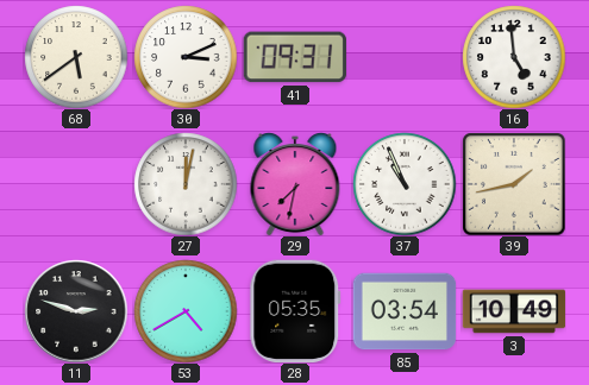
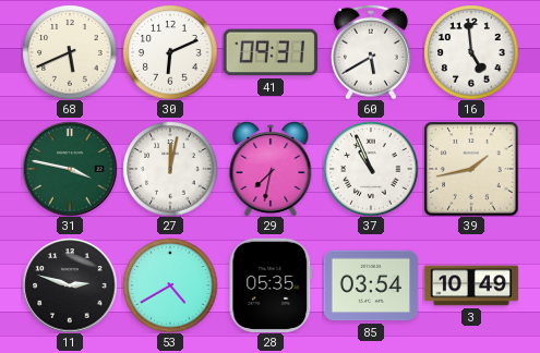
68: 5:39 -> 5:41
30: 3:11 -> 6:11
60: none -> 5:40
31: none -> 3:47
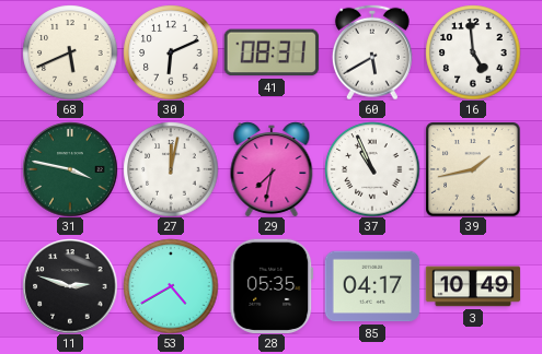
41: 09:31 -> 08:31
85: 03:54 -> 04:17
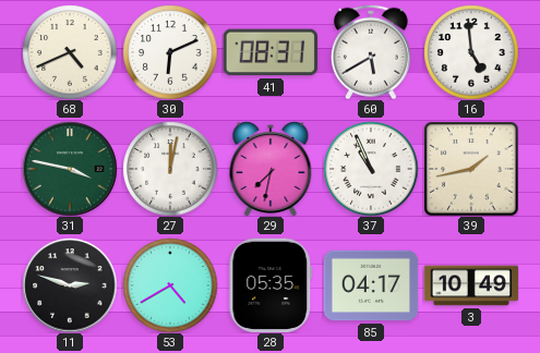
68: 5:41 -> 4:41
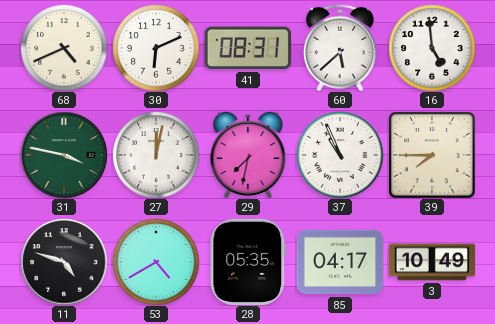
60: 5:40 -> 5:38
39: 1:43 -> 7:45
11: 2:48 -> 4:48
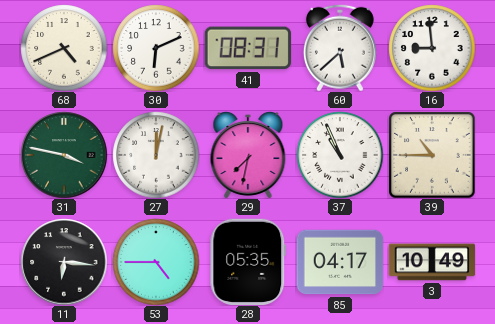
16: 4:59 -> 8:59
39: 7:45 -> 10:45
11: 4:48 -> 6:16
53: 4:40 -> 4:45
